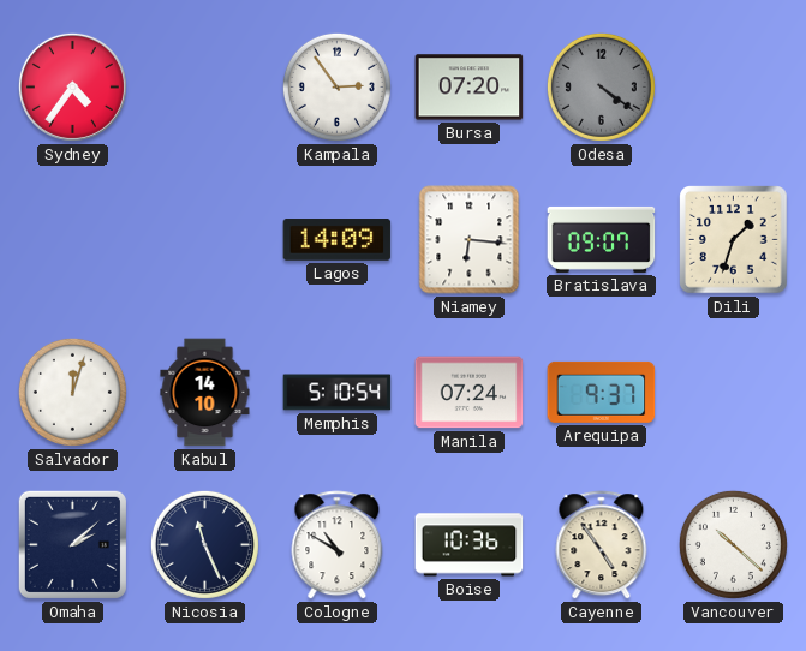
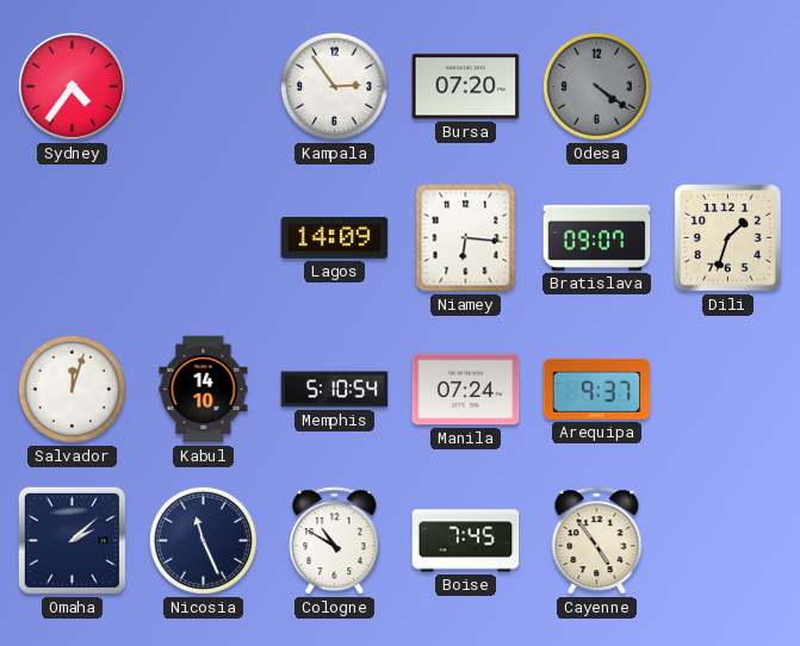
Boise: 10:36 -> 7:45
Vancouver: 10:22 -> none
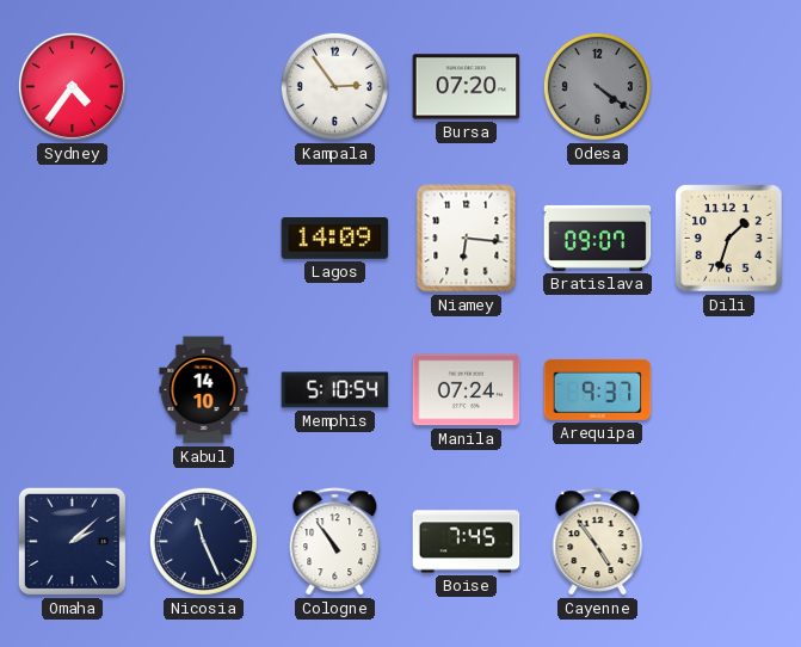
Salvador: 12:03 -> none
Cologne: 10:50 -> 10:54
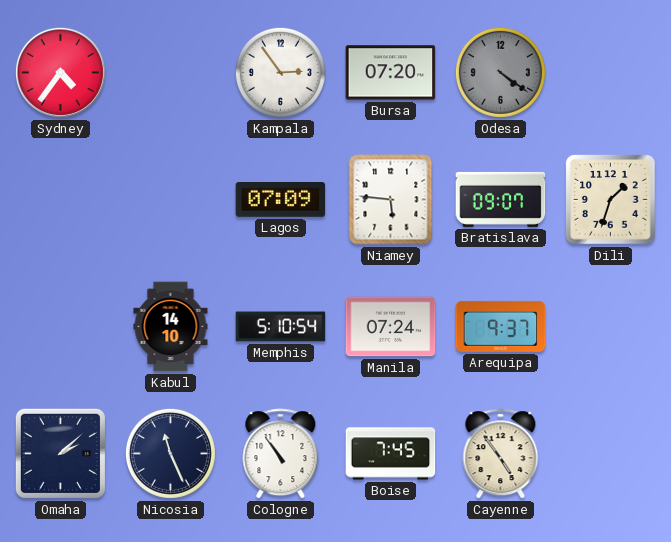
Lagos: 14:09 -> 07:09
Niamey: 6:16 -> 5:46
